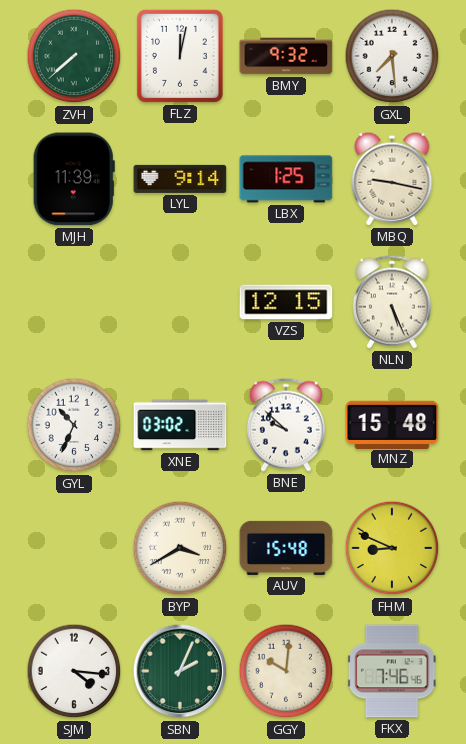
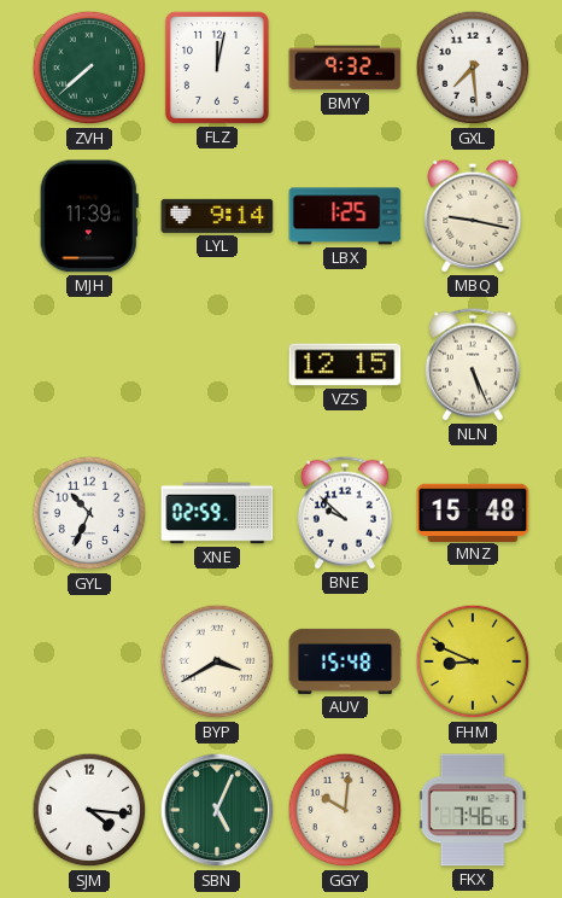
XNE: 03:02 -> 02:59
SBN: 2:04 -> 5:04
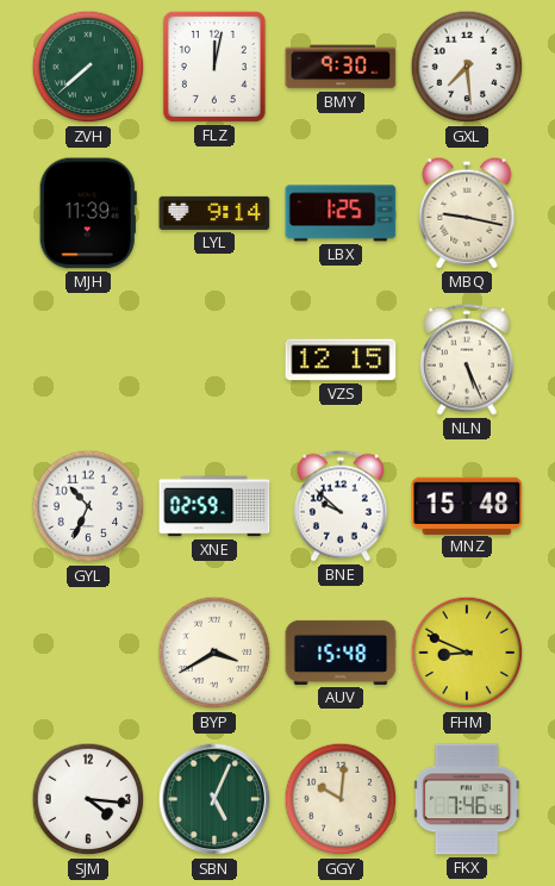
BMY: 9:32 -> 9:30
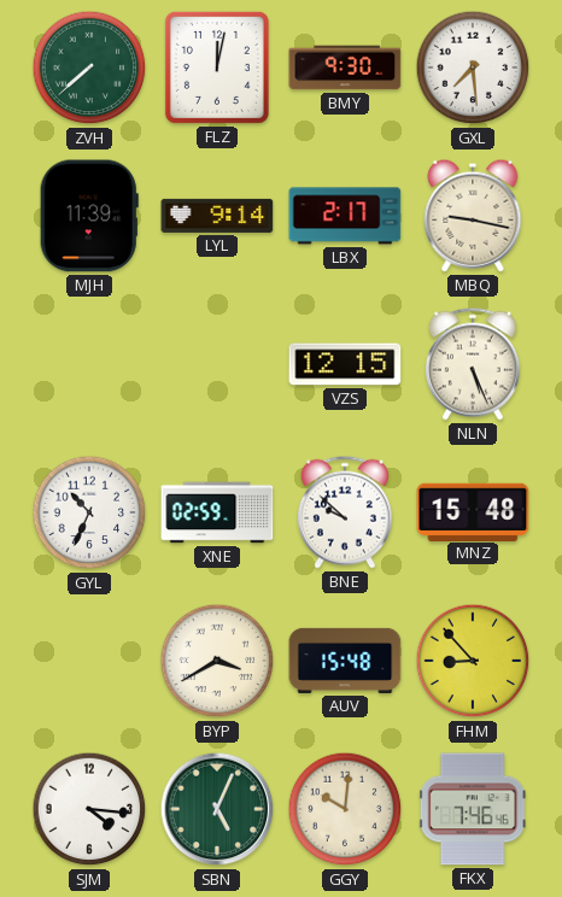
LBX: 1:25 -> 2:17
FHM: 8:49 -> 8:53
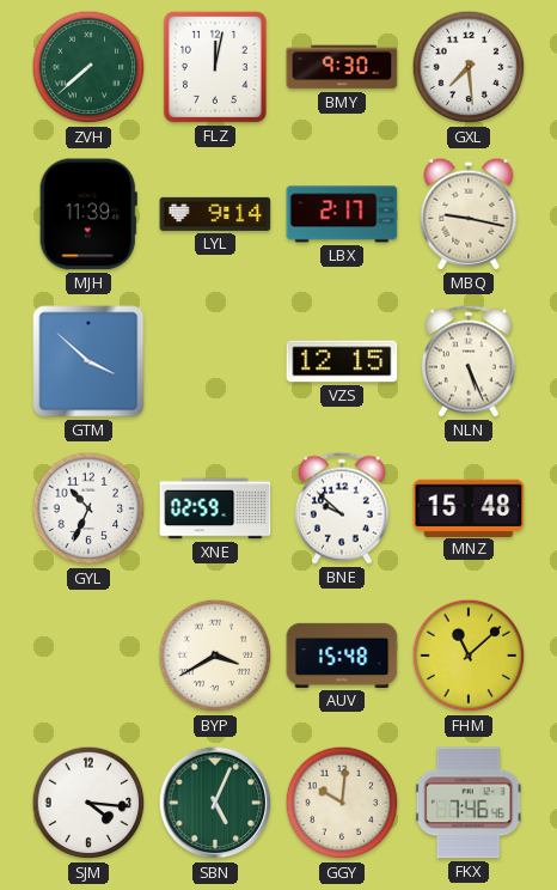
GTM: none -> 3:52
FHM: 8:53 -> 11:08
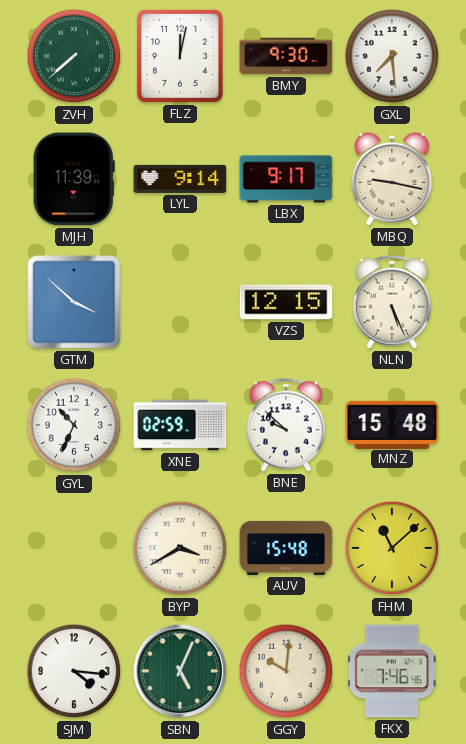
LBX: 2:17 -> 9:17
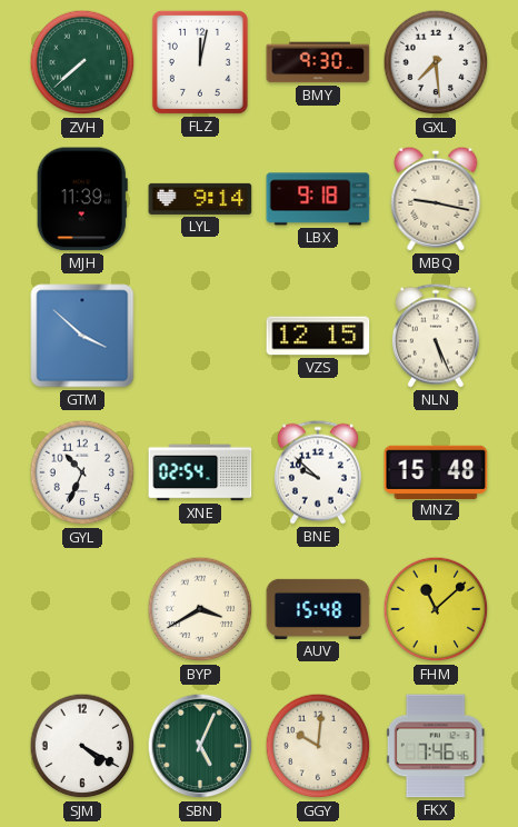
LBX: 9:17 -> 9:18
XNE: 02:59 -> 02:54
SJM: 4:16 -> 4:20
